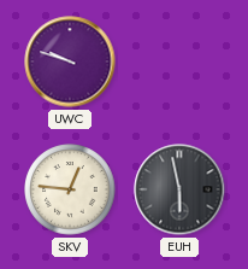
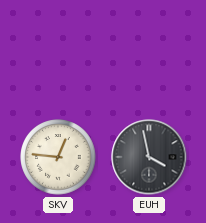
UWC: 9:48 -> none
EUH: 5:58 -> 3:58
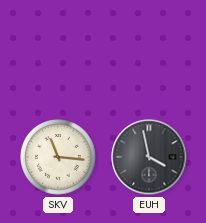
SKV: 12:46 -> 11:16
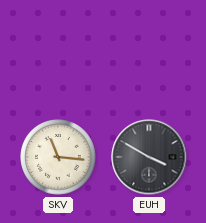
EUH: 3:58 -> 3:50
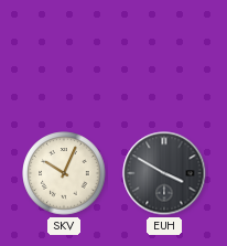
SKV: 11:16 -> 10:04
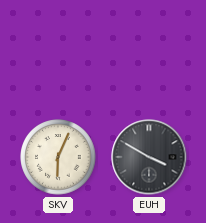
SKV: 10:04 -> 6:04
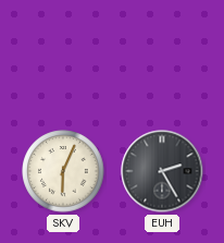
EUH: 3:50 -> 2:25
